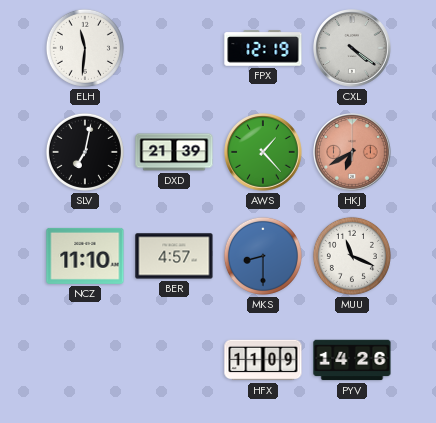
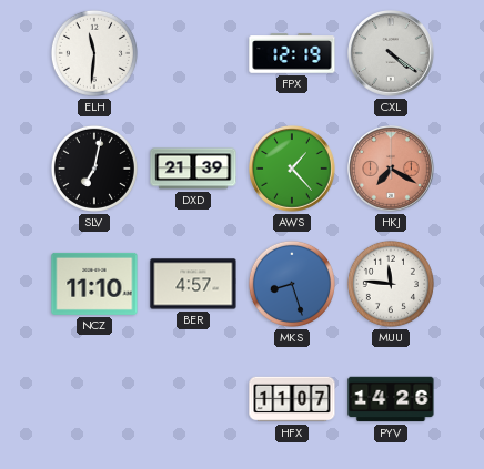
HKJ: 6:40 -> 7:20
MKS: 8:30 -> 8:27
MUU: 11:19 -> 11:46
HFX: 11:09 -> 11:07
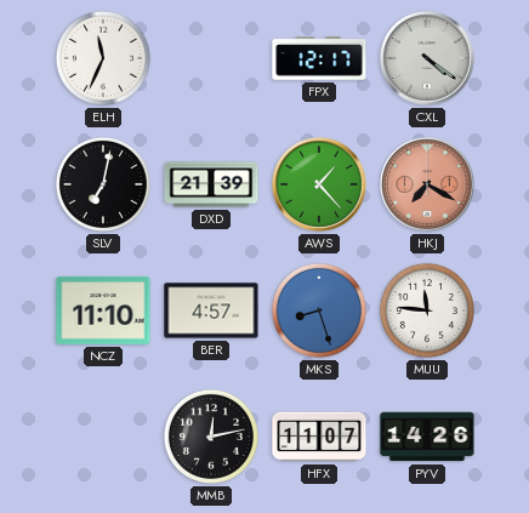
ELH: 11:31 -> 11:34
FPX: 12:19 -> 12:17
MMB: none -> 12:13
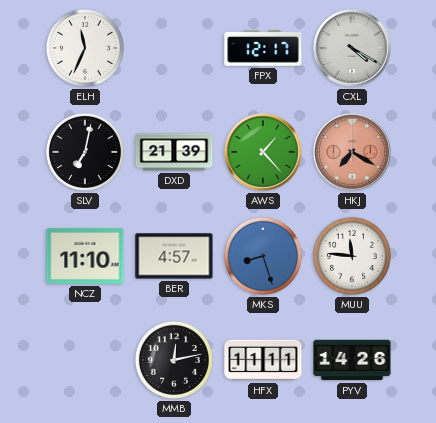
CXL: 4:21 -> 4:20
HFX: 11:07 -> 11:11
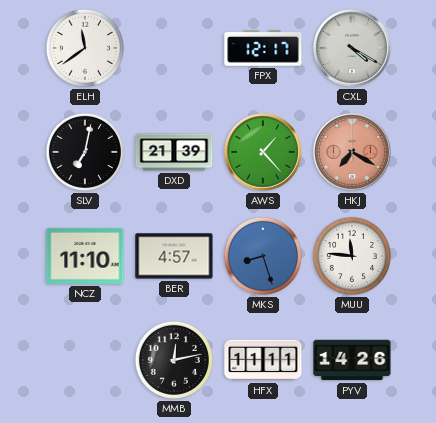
ELH: 11:34 -> 11:39
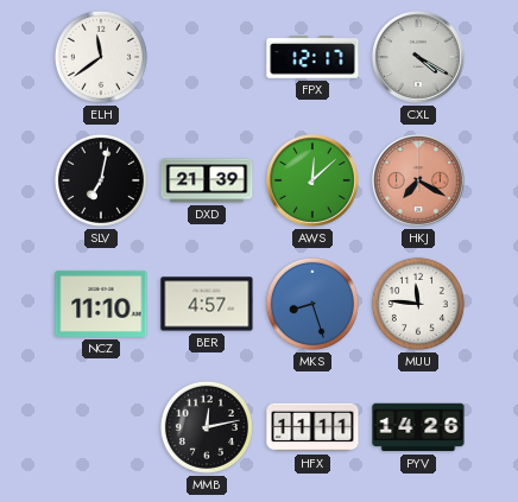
AWS: 1:23 -> 12:08
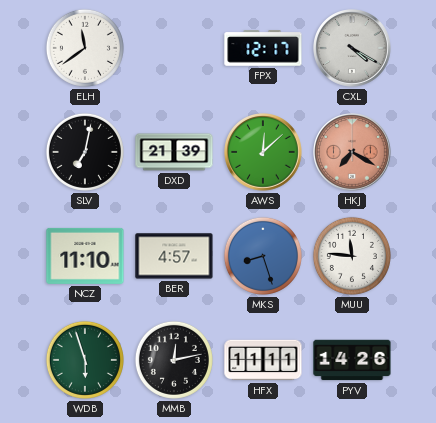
WDB: none -> 5:57
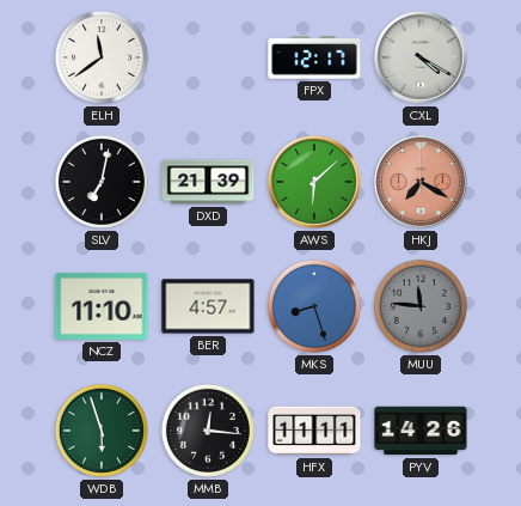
AWS: 12:08 -> 6:08
MUU dial: white -> grey
MMB: 12:13 -> 12:16
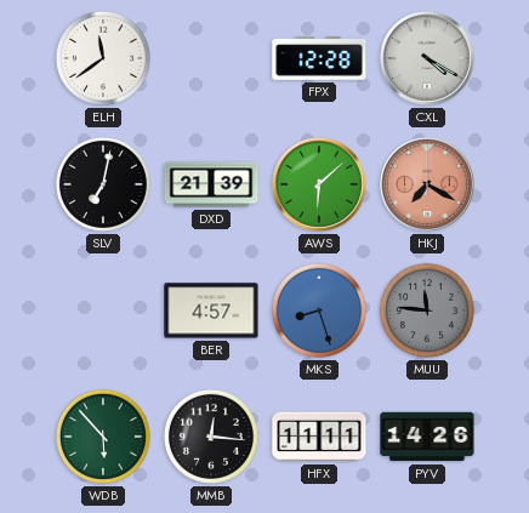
FPX: 12:17 -> 12:28
NCZ: 11:10 -> none
WDB: 5:57 -> 5:53
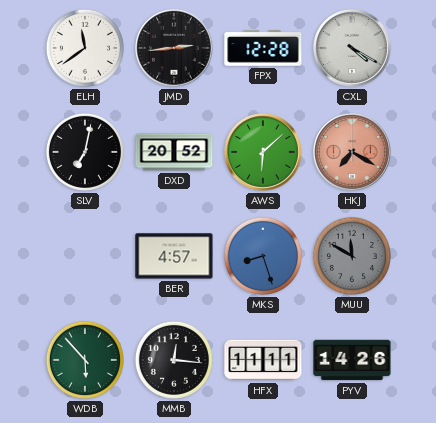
JMD: none -> 2:44
DXD: 21:39 -> 20:52
MUU: 11:46 -> 11:50
